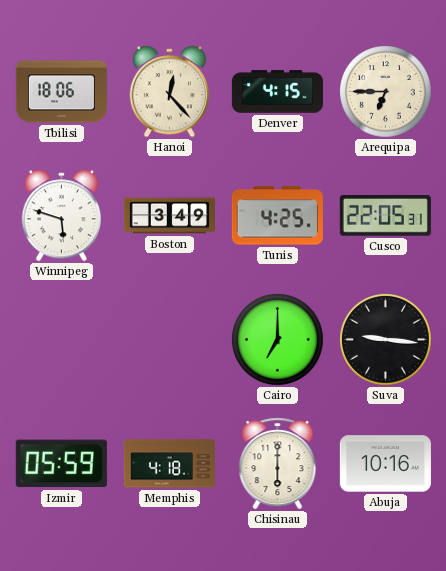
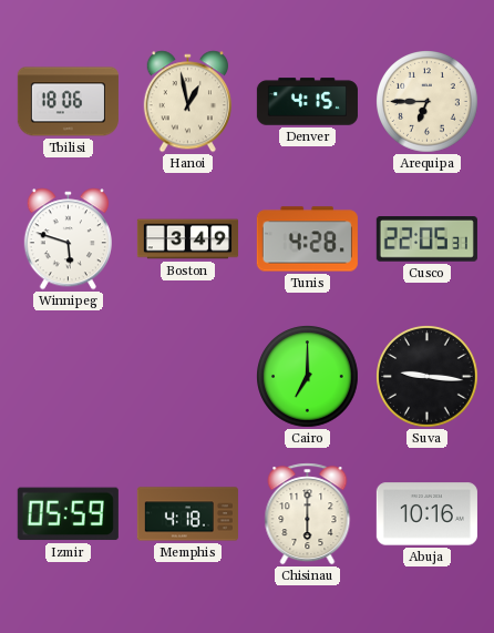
Hanoi: 12:23 -> 12:58
Tunis: 4:25 -> 4:28
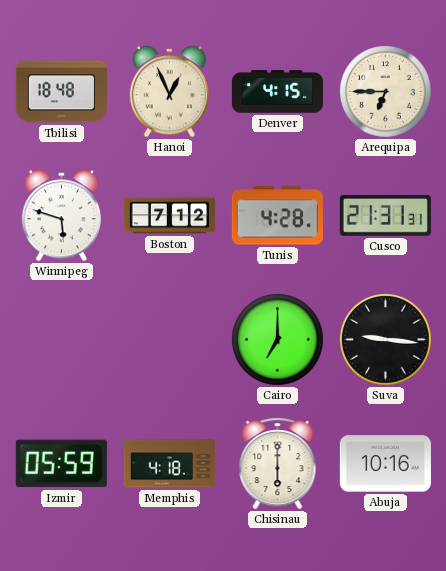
Tbilisi: 18:06 -> 18:48
Hanoi: 12:58 -> 12:56
Boston: 3:49 -> 7:12
Cusco: 22:05 -> 21:31
